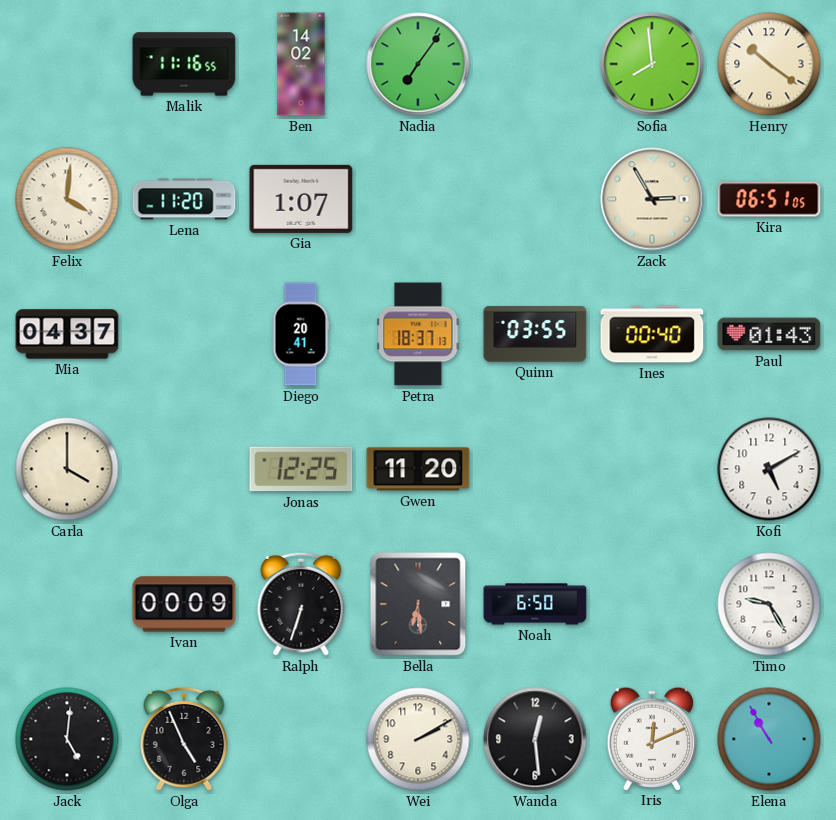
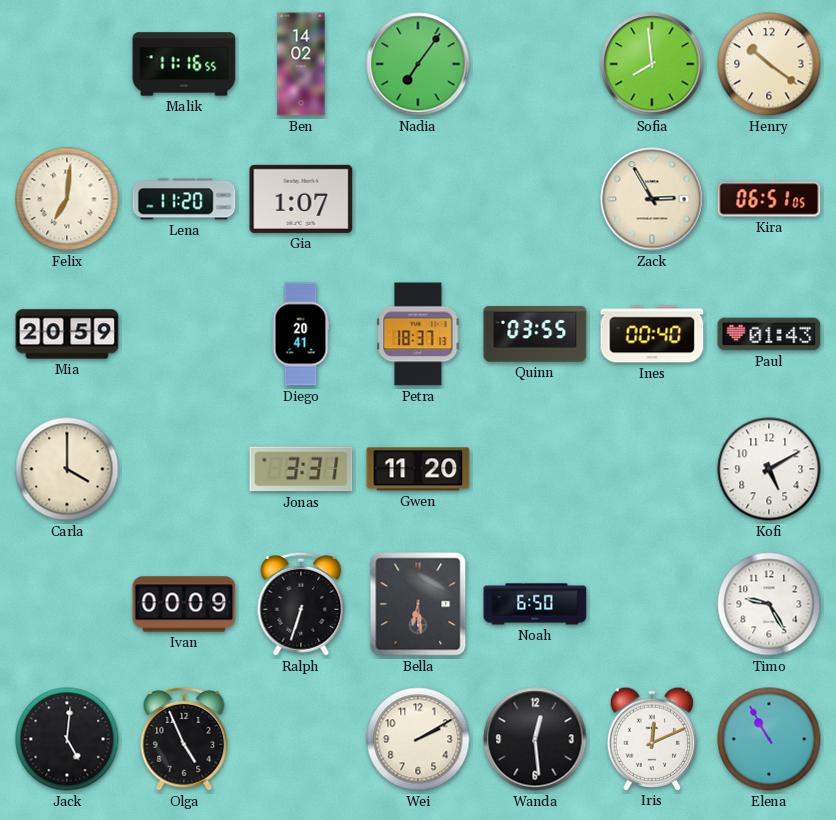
Felix: 4:01 -> 7:01
Mia: 04:37 -> 20:59
Jonas: 12:25 -> 3:31
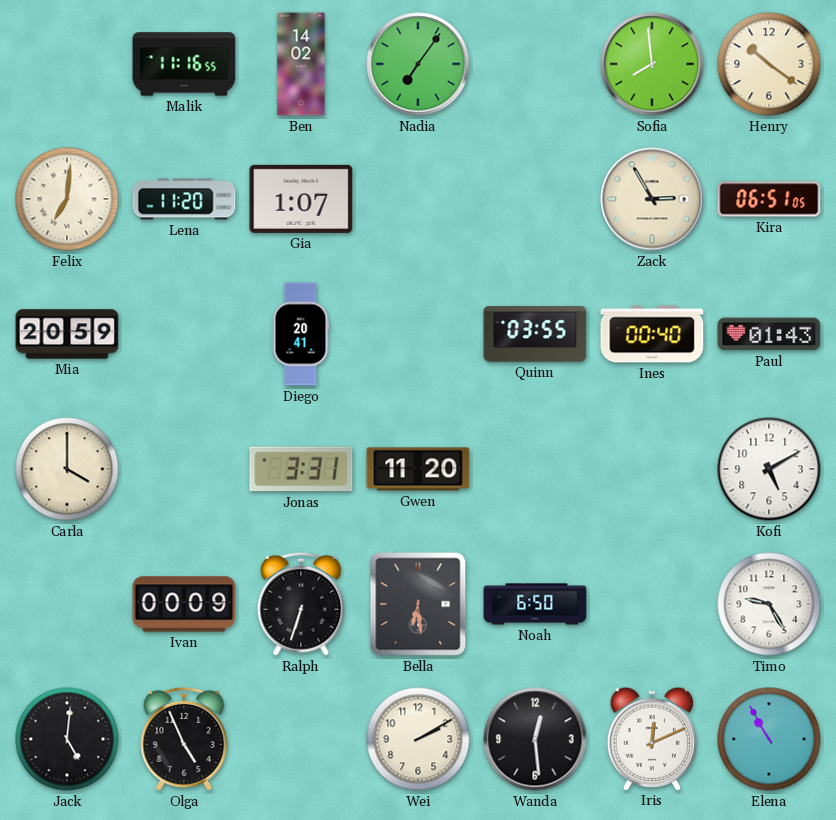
Petra: 18:37 -> none
